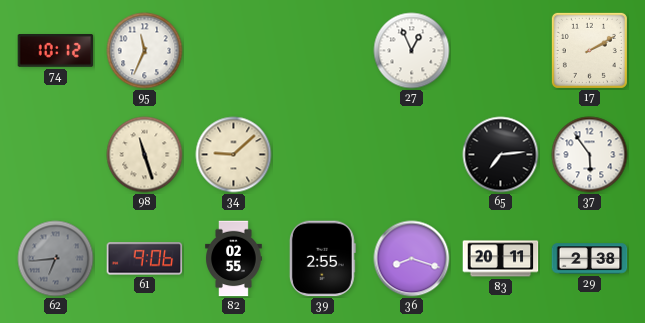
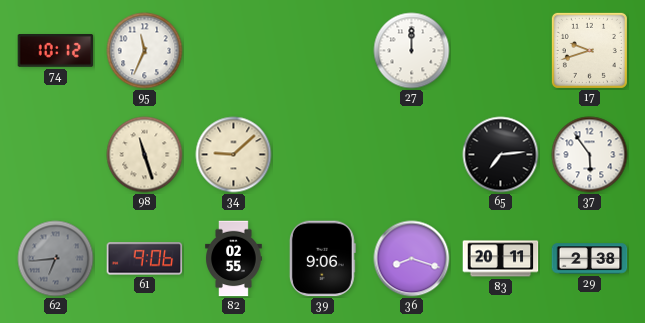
27: 12:56 -> 12:00
17: 2:10 -> 9:42
39: 2:55 -> 9:06
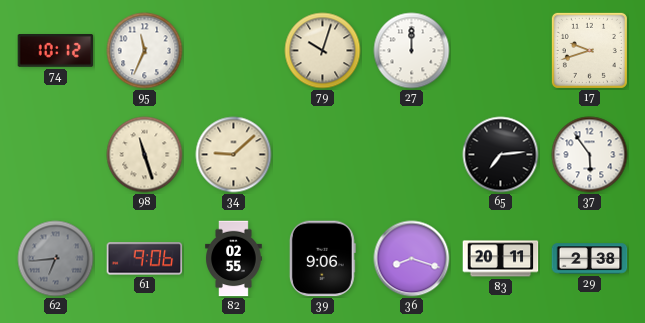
79: none -> 10:03
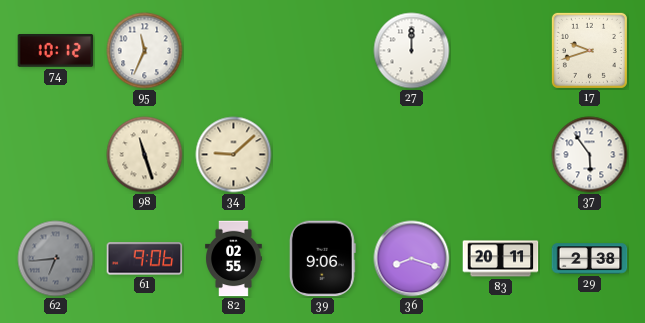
79: 10:03 -> none
65: 7:14 -> none
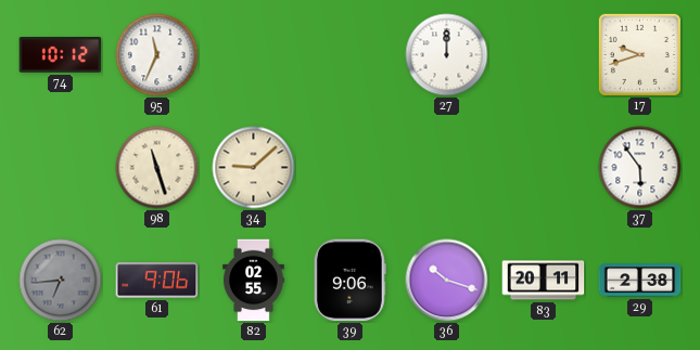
36: 8:18 -> 10:18
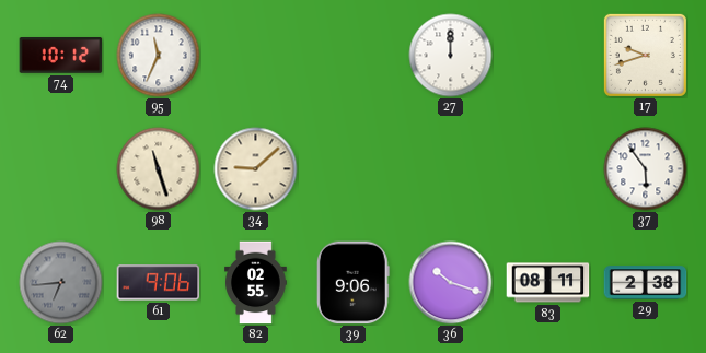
83: 20:11 -> 08:11
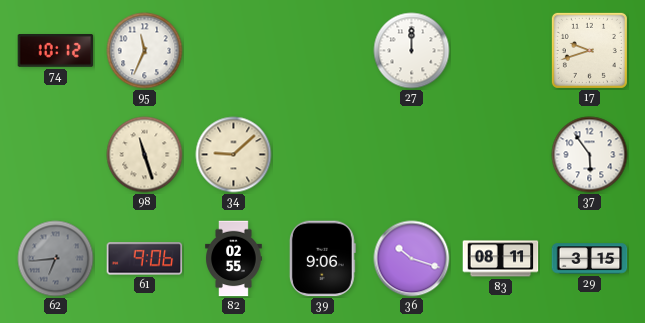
29: 2:38 -> 3:15
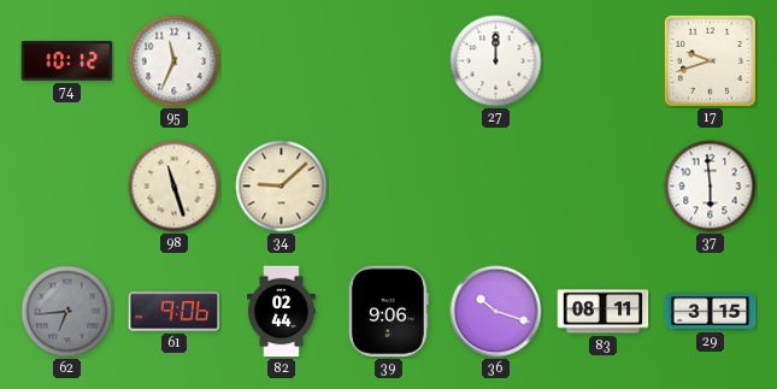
37: 5:54 -> 5:59
82: 02:55 -> 02:44
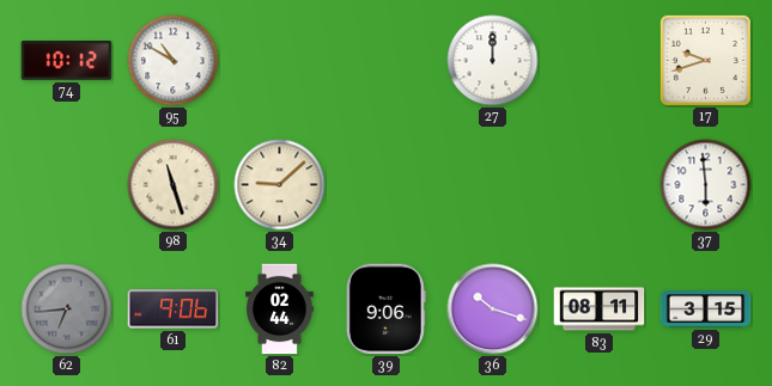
95: 11:34 -> 10:50
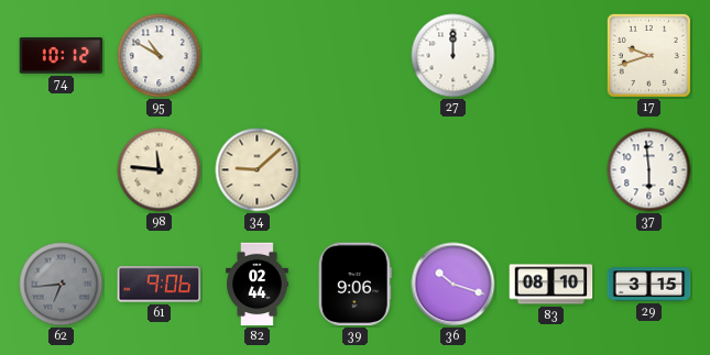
98: 11:27 -> 11:46
83: 08:11 -> 08:10
